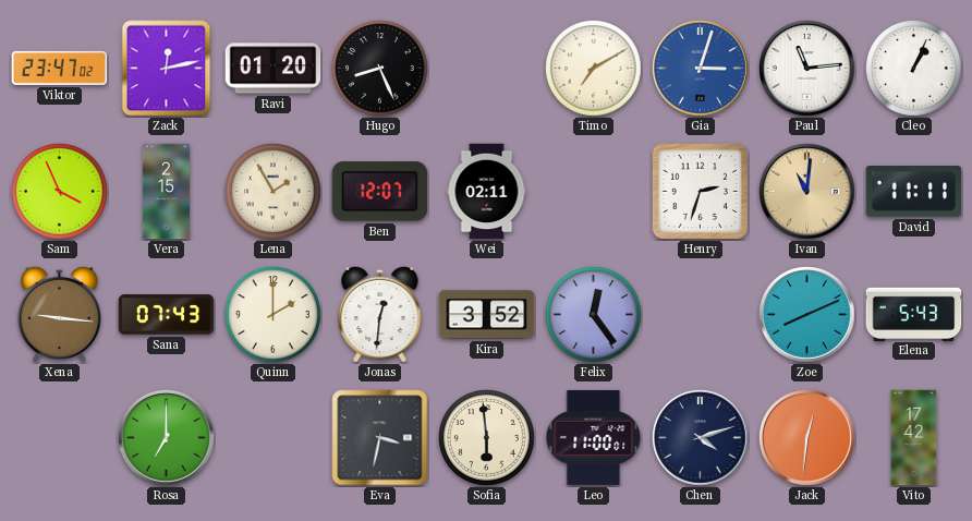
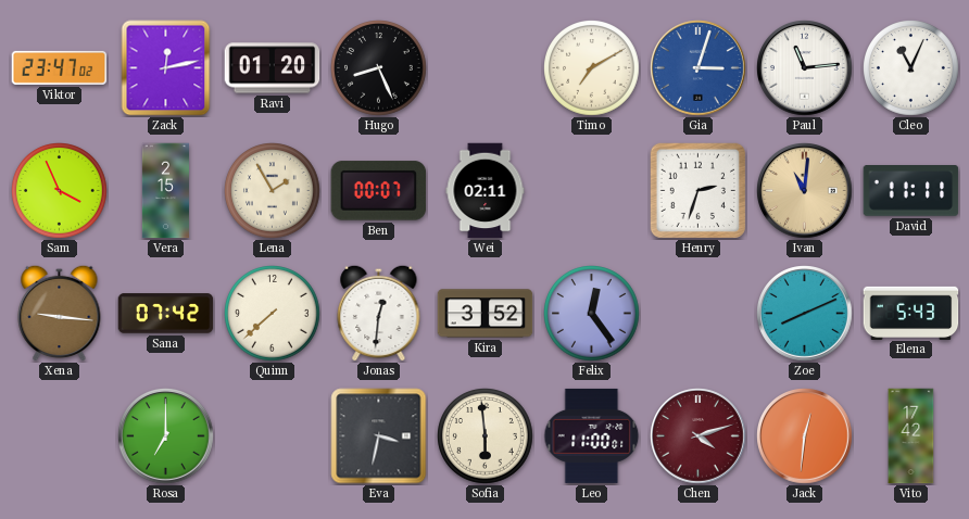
Cleo: 1:04 -> 11:04
Ben: 12:07 -> 00:07
Sana: 07:43 -> 07:42
Quinn: 2:00 -> 7:38
Chen dial: navy -> burgundy
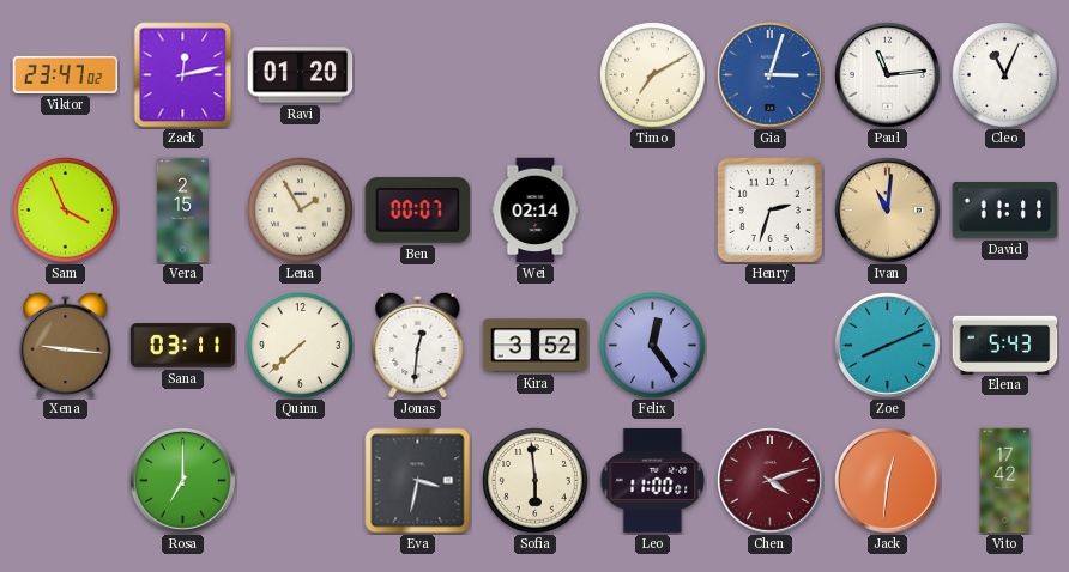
Hugo: 8:26 -> none
Wei: 02:11 -> 02:14
Sana: 07:42 -> 03:11
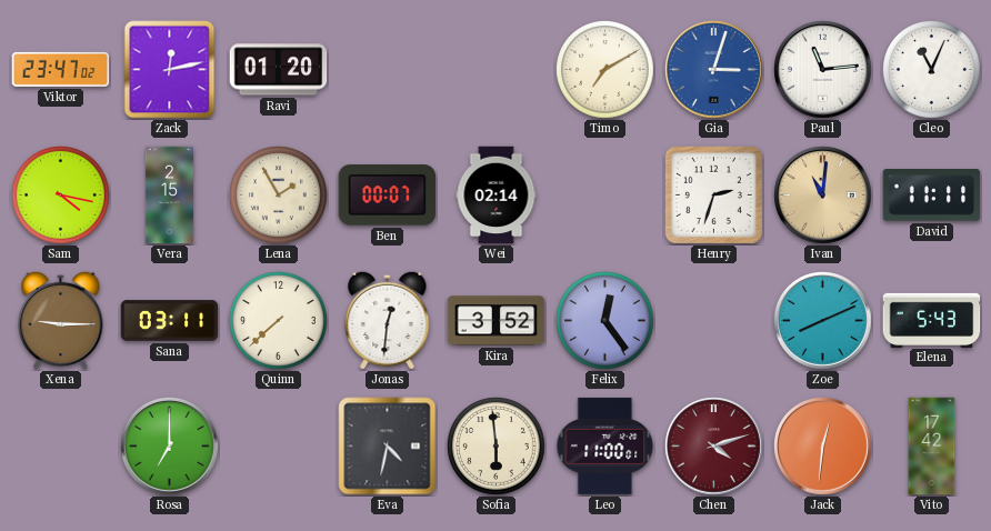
Sam: 3:56 -> 4:17
Xena: 9:16 -> 9:15
Eva: 3:32 -> 4:32
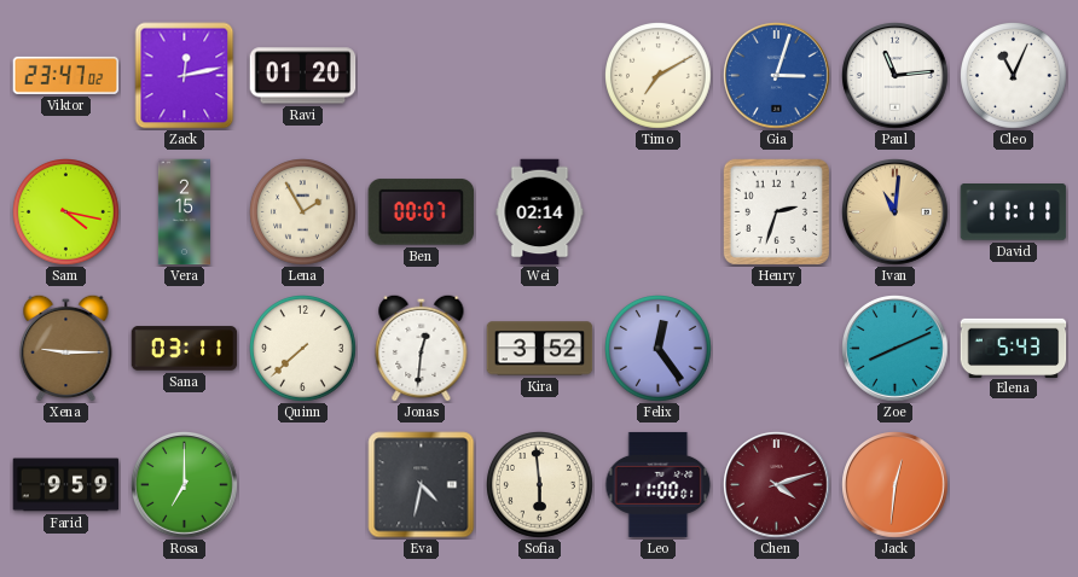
Farid: none -> 9:59
Vito: 17:42 -> none
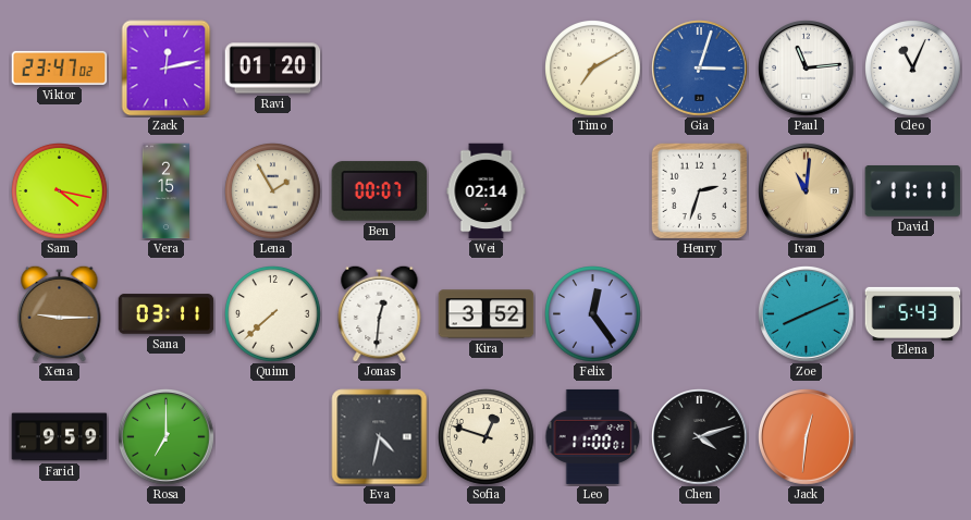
Sofia: 5:59 -> 12:48
Chen dial: burgundy -> black
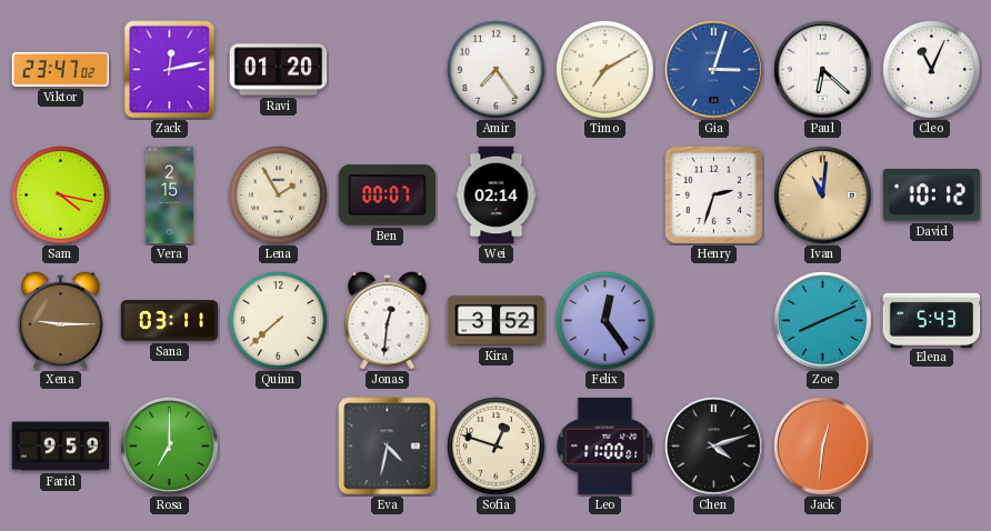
Amir: none -> 7:24
Paul: 11:14 -> 6:22
David: 11:11 -> 10:12
